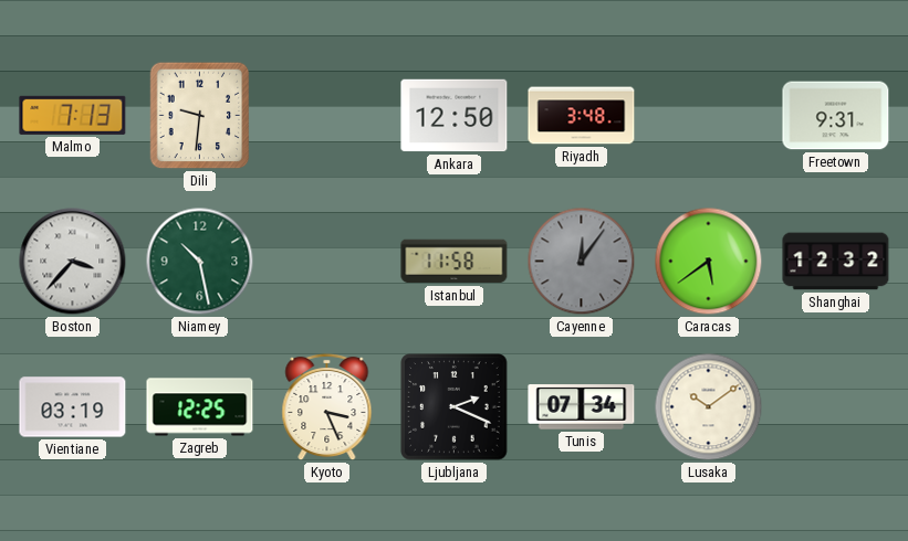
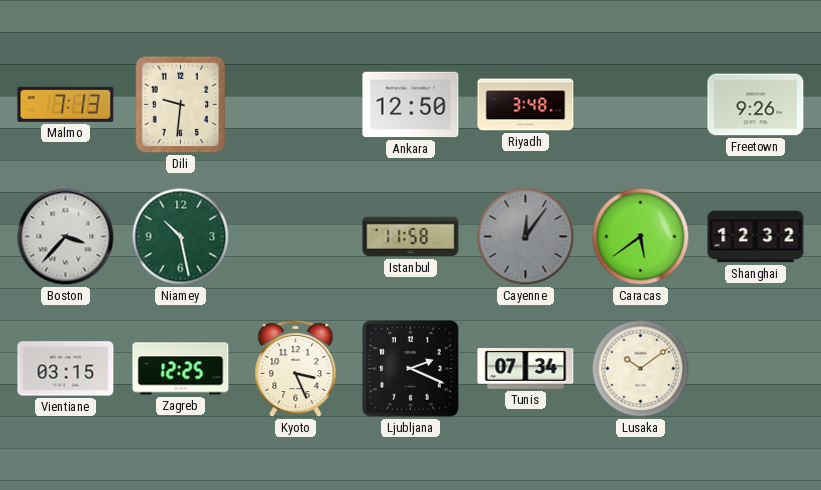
Freetown: 9:31 -> 9:26
Vientiane: 03:19 -> 03:15
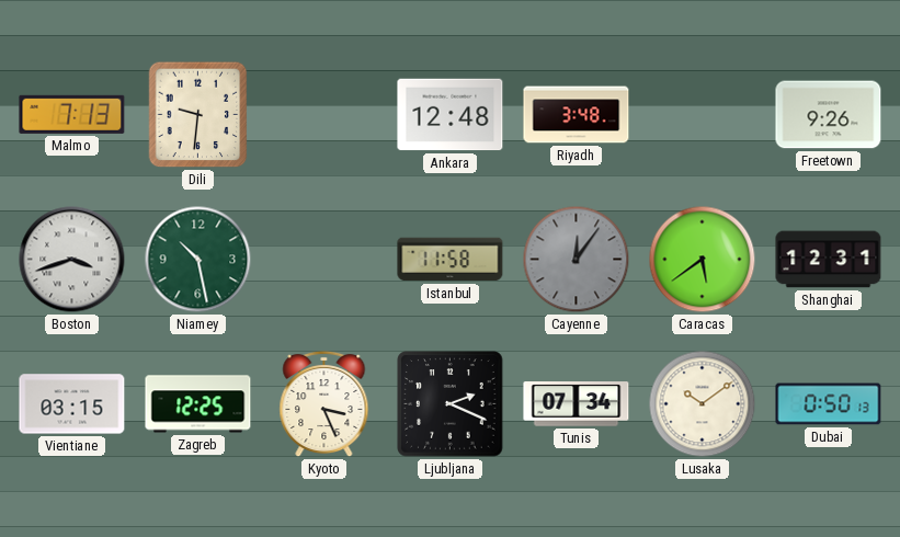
Ankara: 12:50 -> 12:48
Boston: 3:37 -> 3:42
Shanghai: 12:32 -> 12:31
Dubai: none -> 0:50
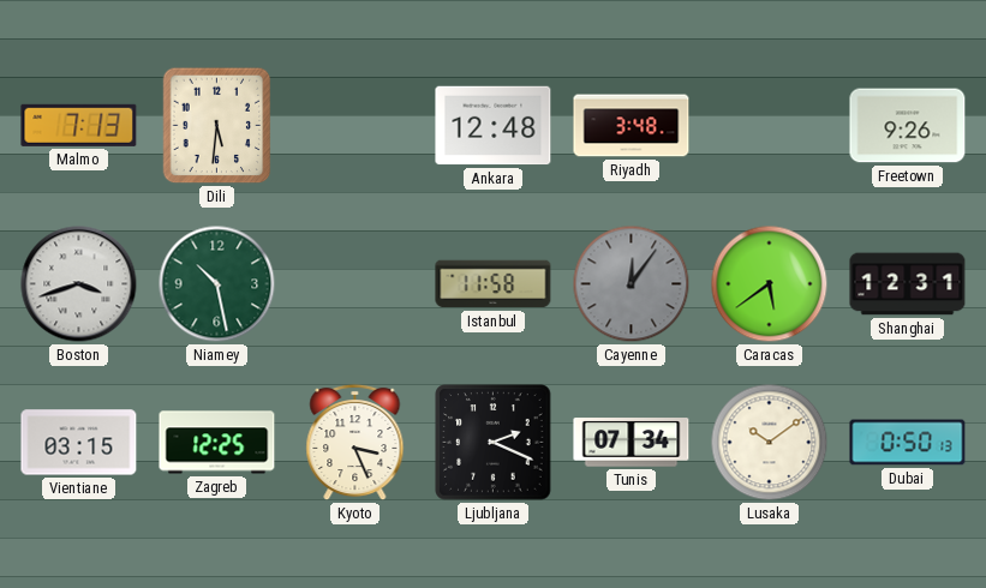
Dili: 9:31 -> 5:31
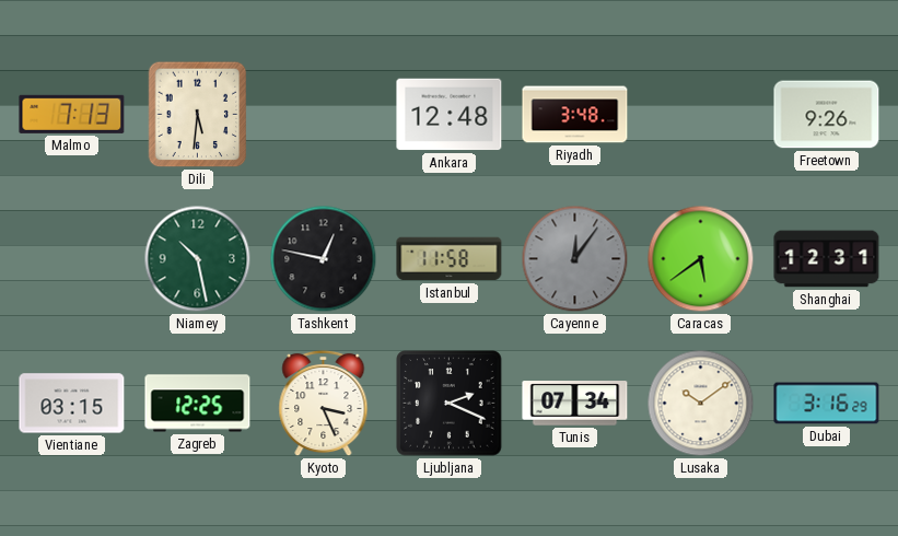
Boston: 3:42 -> none
Tashkent: none -> 12:47
Dubai: 0:50 -> 3:16
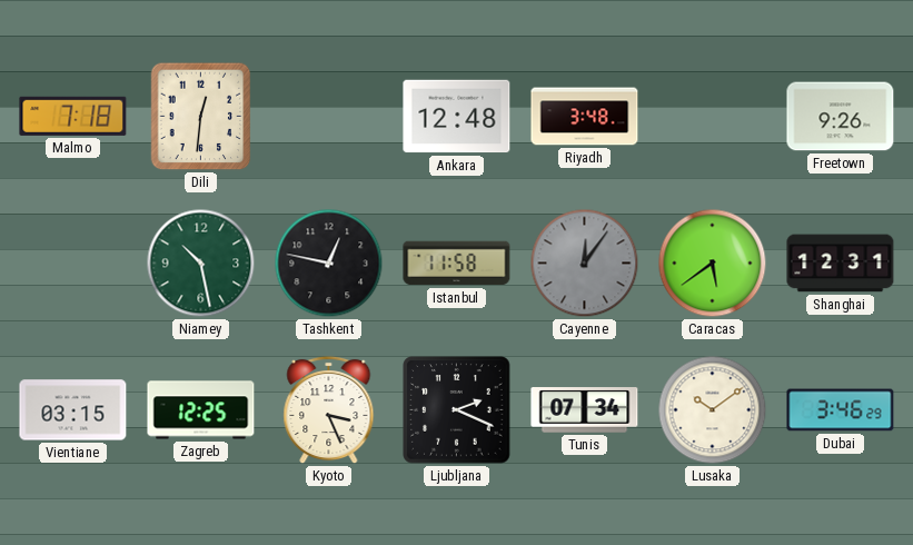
Malmo: 7:13 -> 7:18
Dili: 5:31 -> 12:31
Dubai: 3:16 -> 3:46
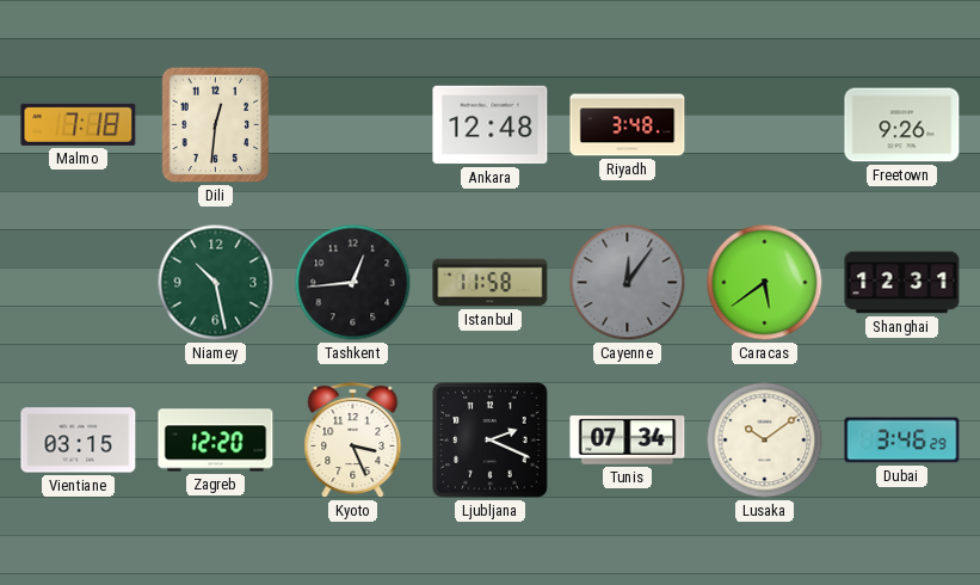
Tashkent: 12:47 -> 12:44
Zagreb: 12:25 -> 12:20
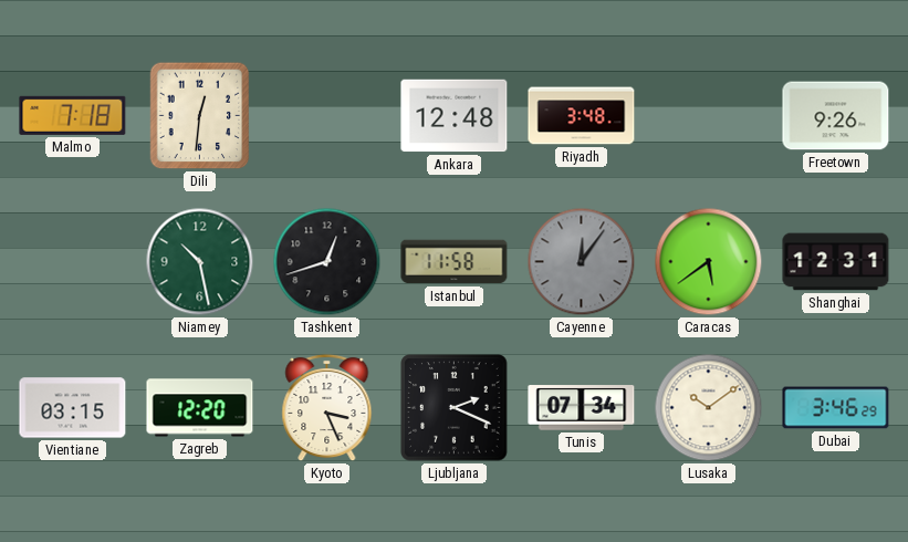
Tashkent: 12:44 -> 12:42
